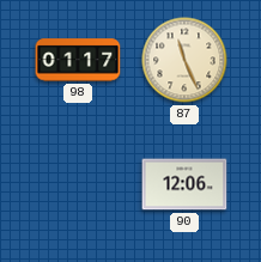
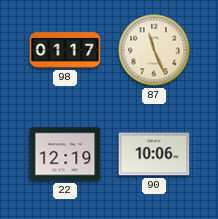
22: none -> 12:19
90: 12:06 -> 10:06
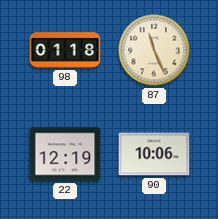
98: 01:17 -> 01:18
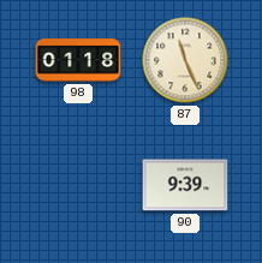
22: 12:19 -> none
90: 10:06 -> 9:39
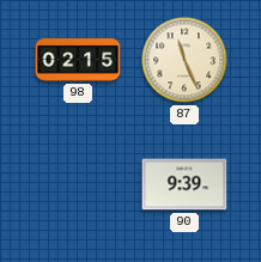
98: 01:18 -> 02:15
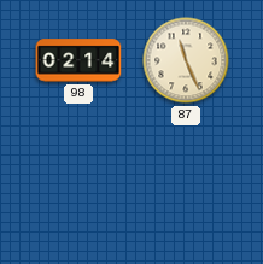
98: 02:15 -> 02:14
90: 9:39 -> none
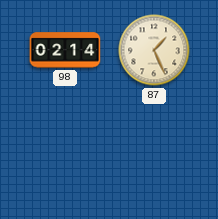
87: 11:26 -> 1:26
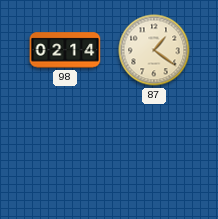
87: 1:26 -> 1:21
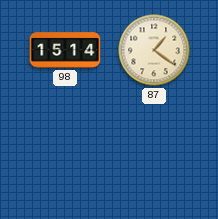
98: 02:14 -> 15:14
